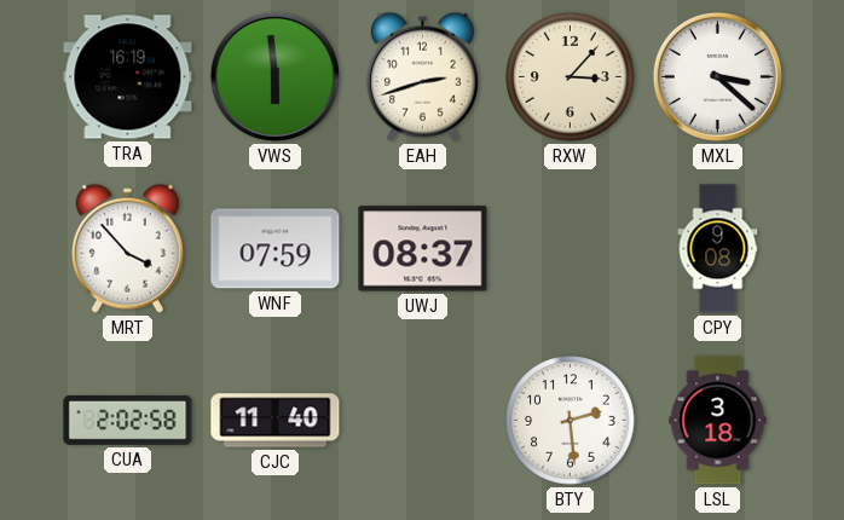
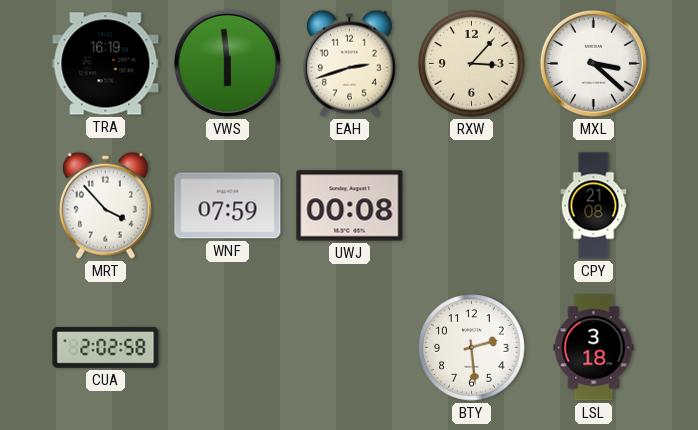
UWJ: 08:37 -> 00:08
CPY: 9:08 -> 21:08
CJC: 11:40 -> none
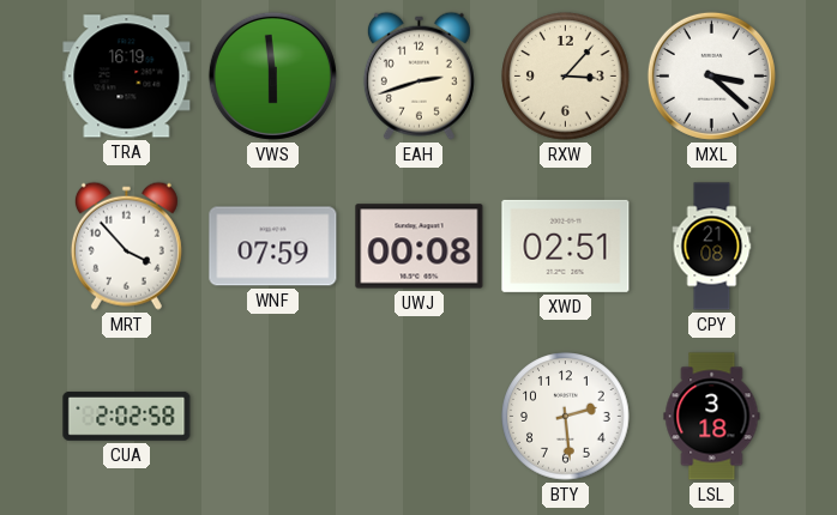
XWD: none -> 02:51
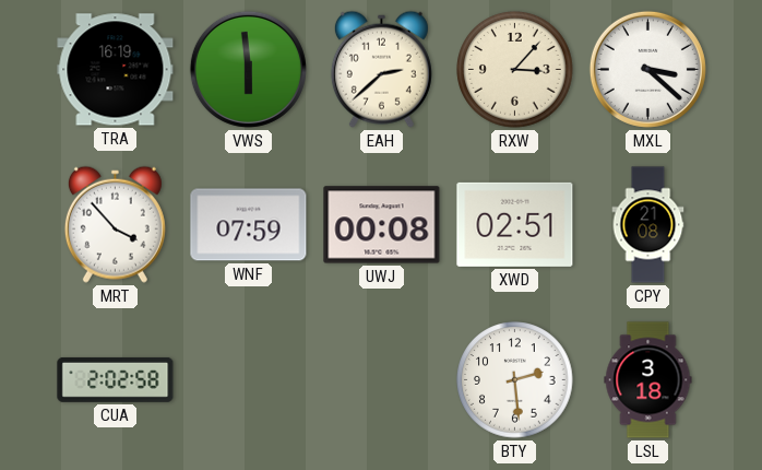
EAH: 2:42 -> 2:38
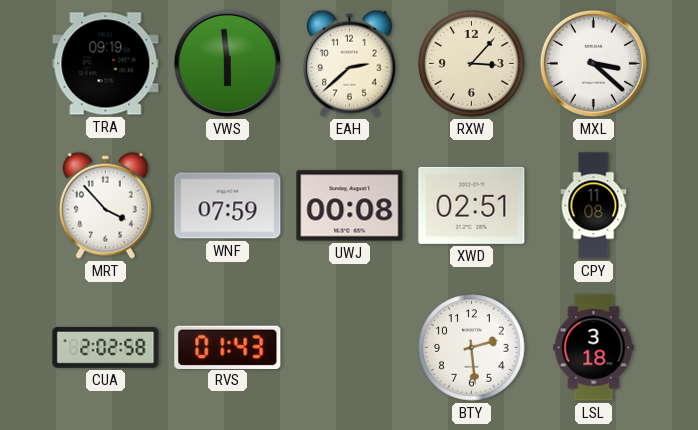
TRA: 16:19 -> 09:19
CPY: 21:08 -> 11:08
RVS: none -> 01:43
